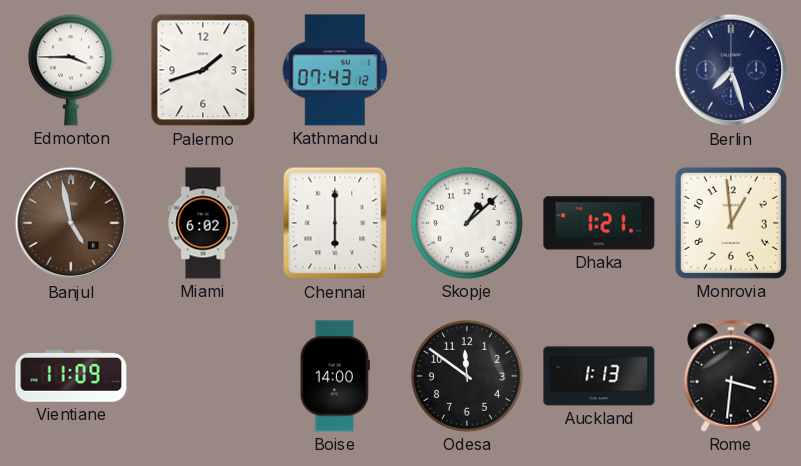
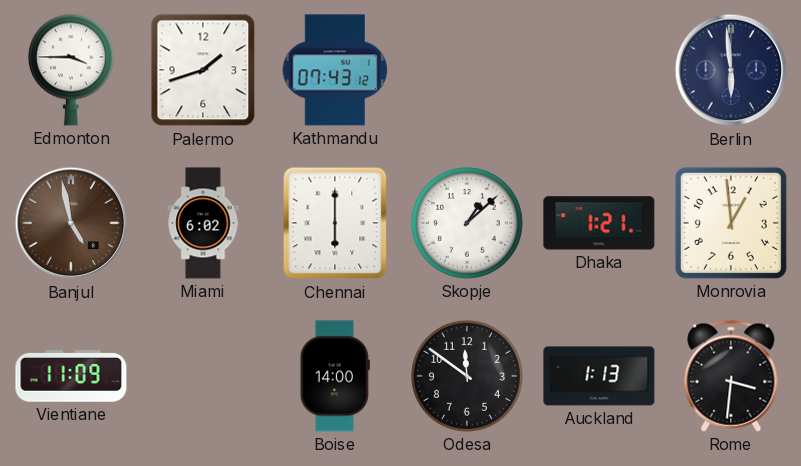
Berlin: 7:27 -> 5:59
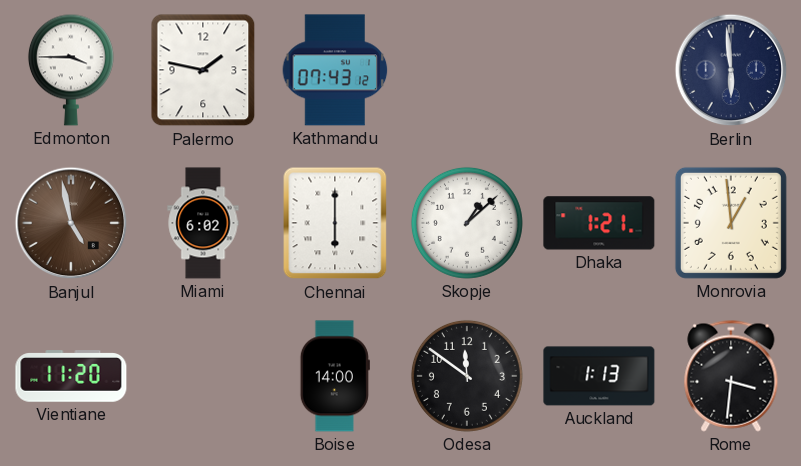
Palermo: 1:42 -> 1:47
Vientiane: 11:09 -> 11:20
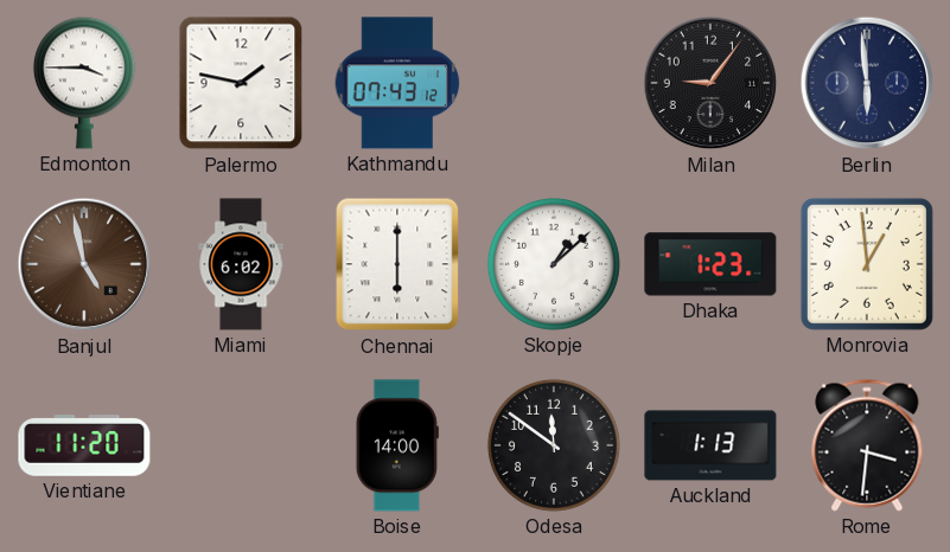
Milan: none -> 9:06
Dhaka: 1:21 -> 1:23
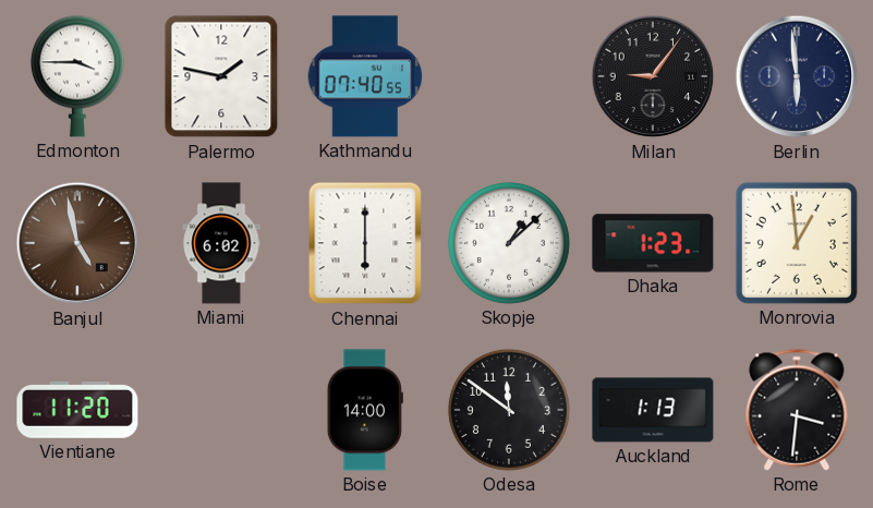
Kathmandu: 07:43 -> 07:40
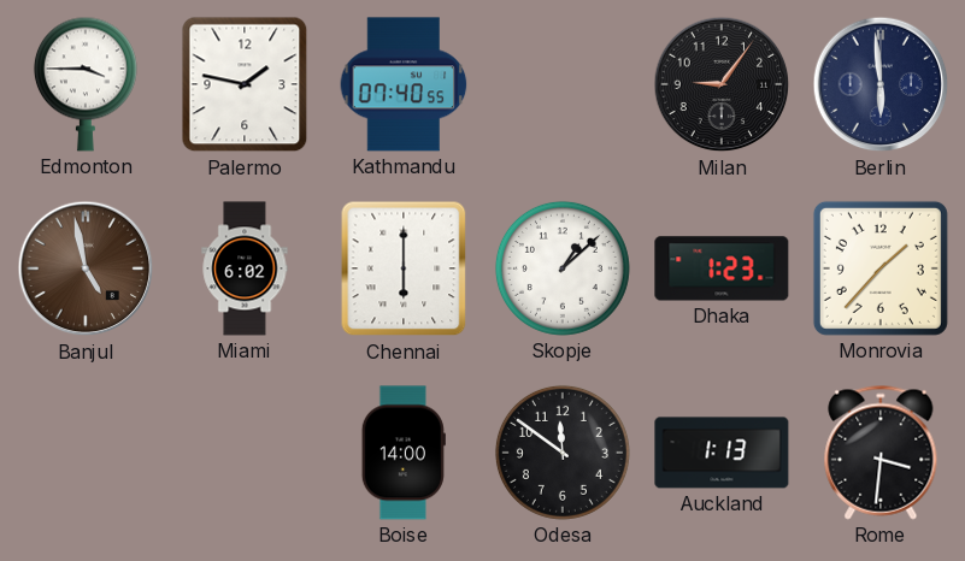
Monrovia: 12:59 -> 1:37
Vientiane: 11:20 -> none
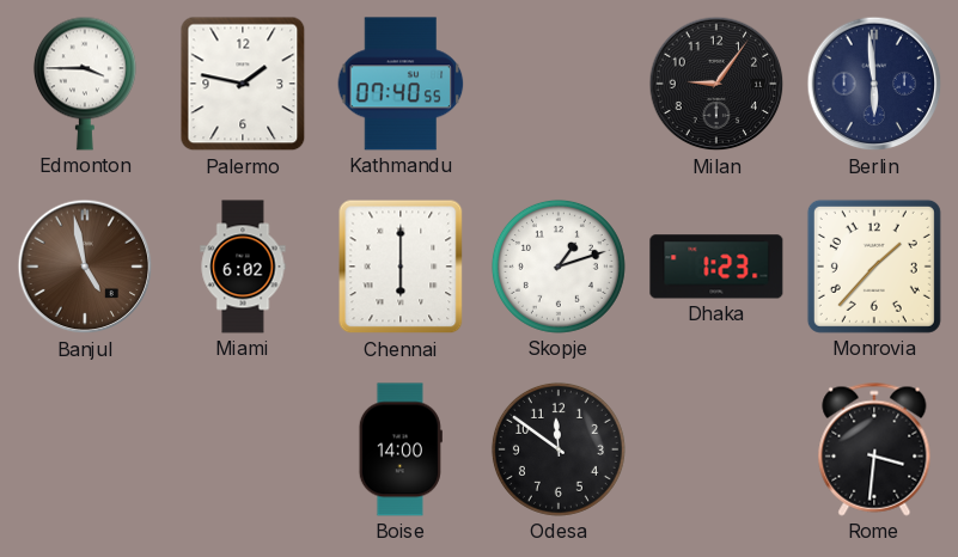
Skopje: 1:08 -> 1:12
Auckland: 1:13 -> none
